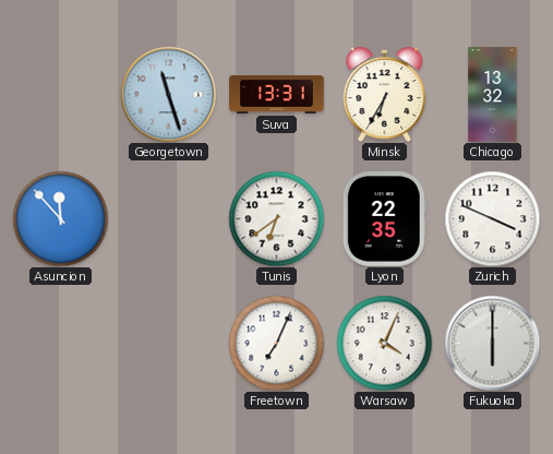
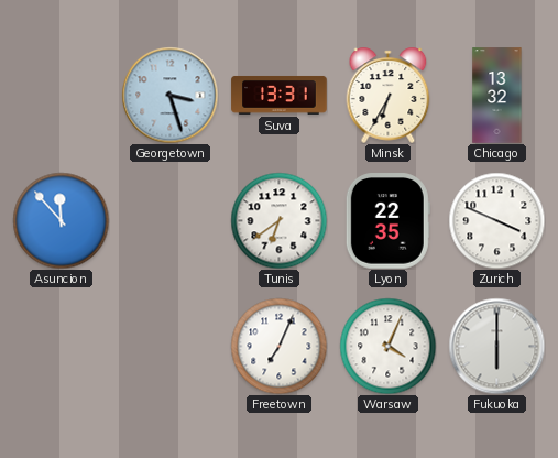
Georgetown: 11:27 -> 3:27
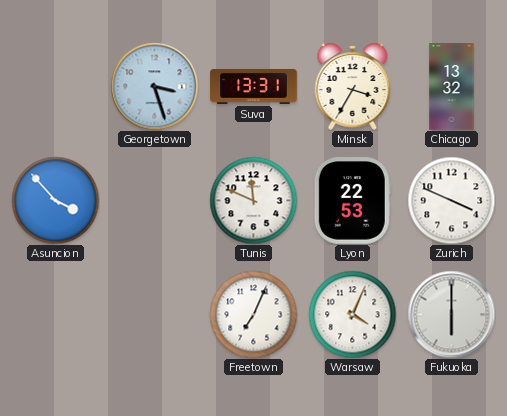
Minsk: 6:35 -> 3:35
Asuncion: 11:53 -> 3:53
Tunis: 6:39 -> 11:49
Lyon: 22:35 -> 22:53
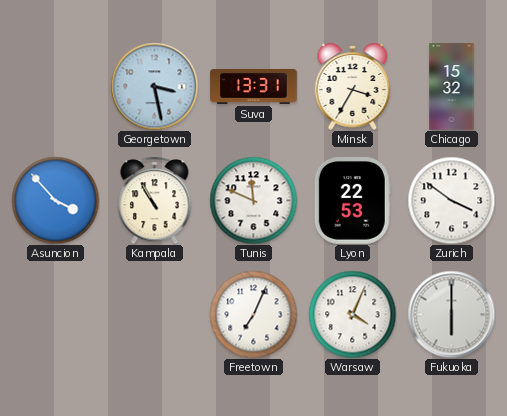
Georgetown: 3:27 -> 3:28
Chicago: 13:32 -> 15:32
Kampala: none -> 10:55
Zurich: 3:49 -> 3:51
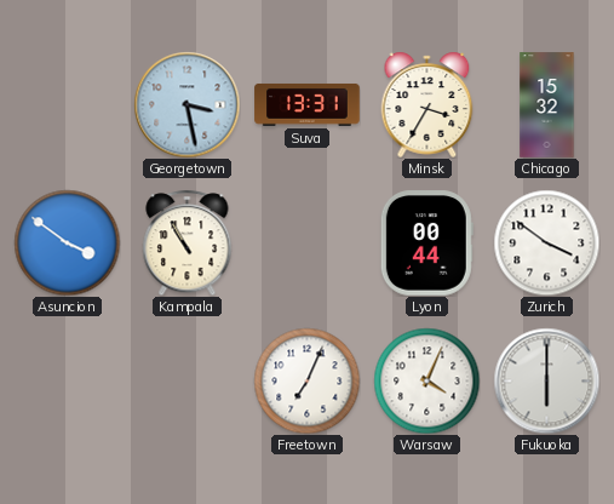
Asuncion: 3:53 -> 3:51
Tunis: 11:49 -> none
Lyon: 22:53 -> 00:44
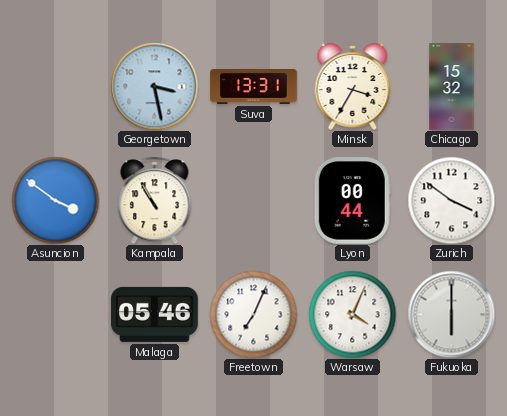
Malaga: none -> 05:46
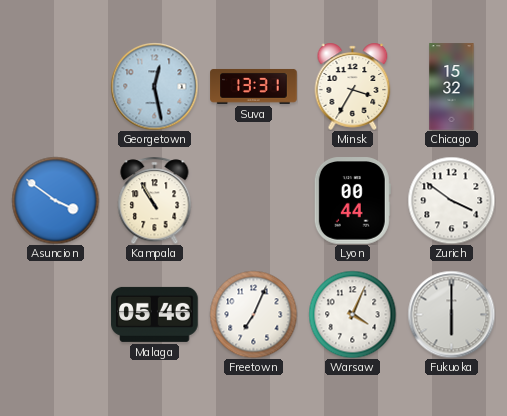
Georgetown: 3:28 -> 12:28
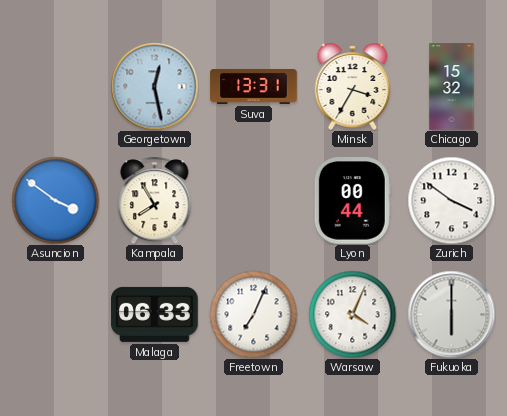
Kampala: 10:55 -> 7:55
Malaga: 05:46 -> 06:33
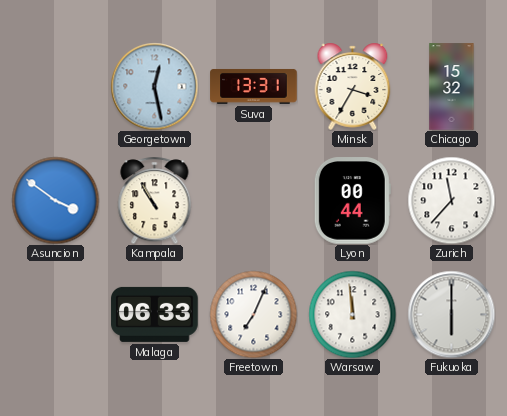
Kampala: 7:55 -> 10:55
Zurich: 3:51 -> 11:37
Warsaw: 4:04 -> 11:59
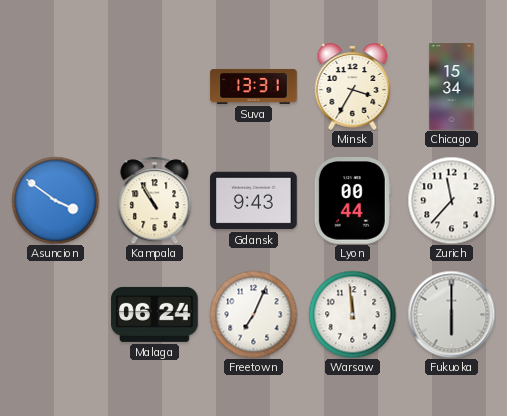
Georgetown: 12:28 -> none
Chicago: 15:32 -> 15:34
Gdansk: none -> 9:43
Malaga: 06:33 -> 06:24
